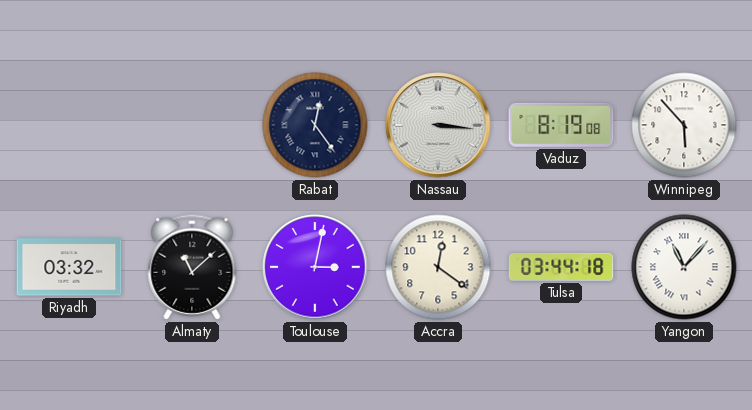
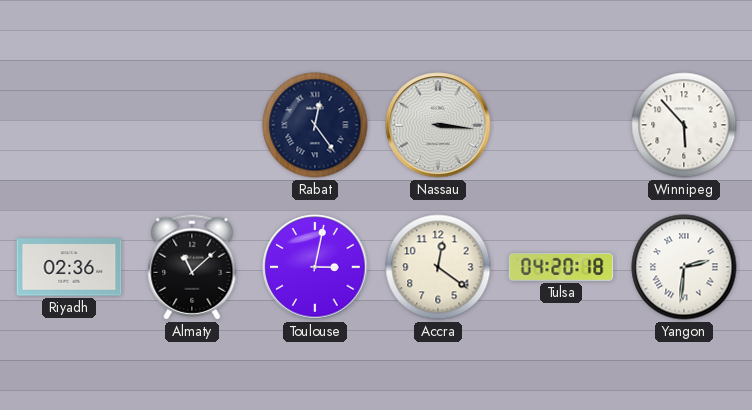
Vaduz: 8:19 -> none
Riyadh: 03:32 -> 02:36
Tulsa: 03:44 -> 04:20
Yangon: 11:07 -> 2:31
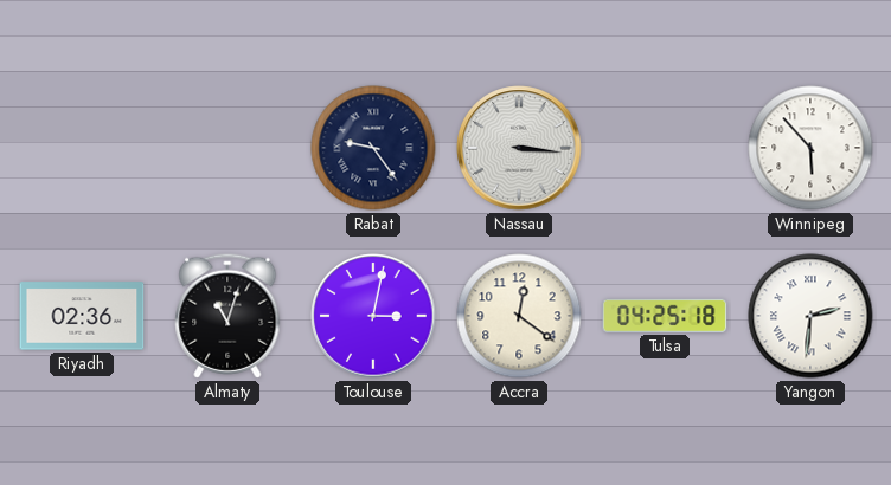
Rabat: 12:24 -> 9:24
Almaty: 11:08 -> 11:03
Tulsa: 04:20 -> 04:25
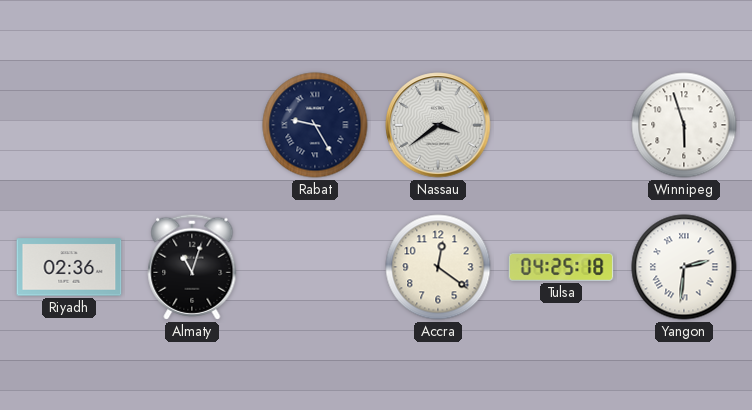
Rabat: 9:24 -> 9:25
Nassau: 3:16 -> 3:39
Winnipeg: 5:53 -> 5:57
Toulouse: 3:02 -> none
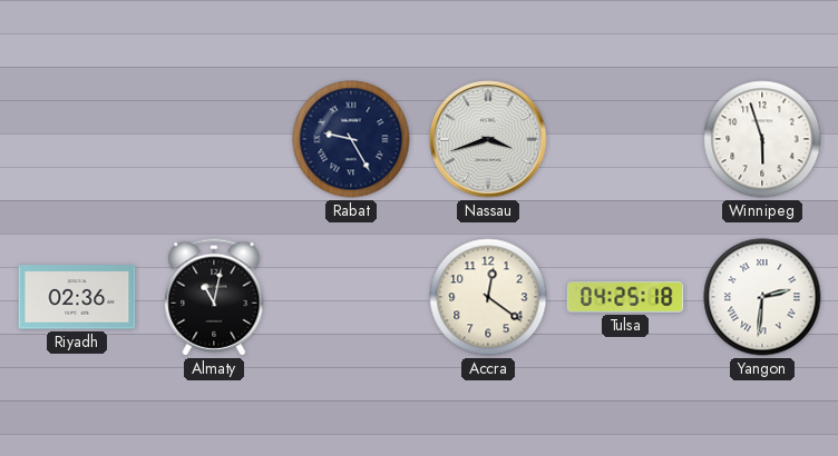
Nassau: 3:39 -> 3:42
Almaty: 11:03 -> 11:02
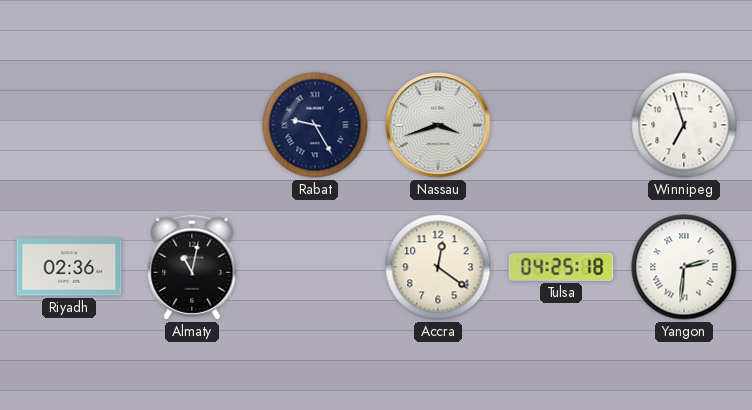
Winnipeg: 5:57 -> 6:57
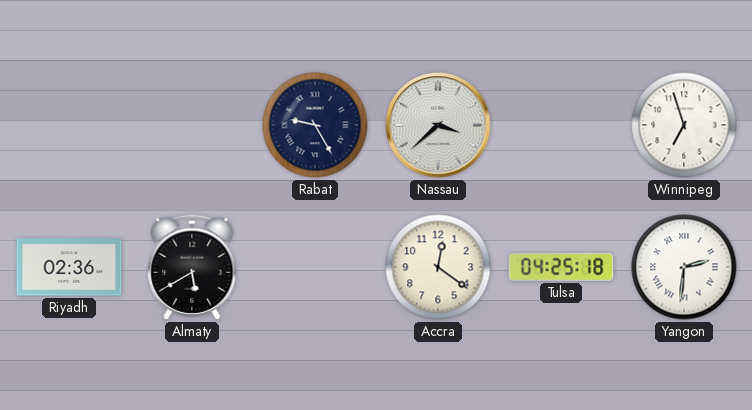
Nassau: 3:42 -> 3:38
Almaty: 11:02 -> 5:40
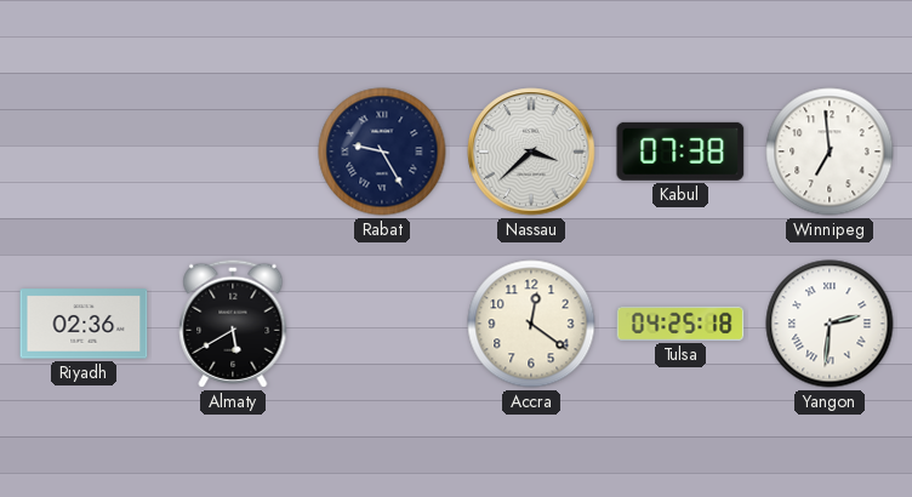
Kabul: none -> 07:38
Winnipeg: 6:57 -> 6:59
